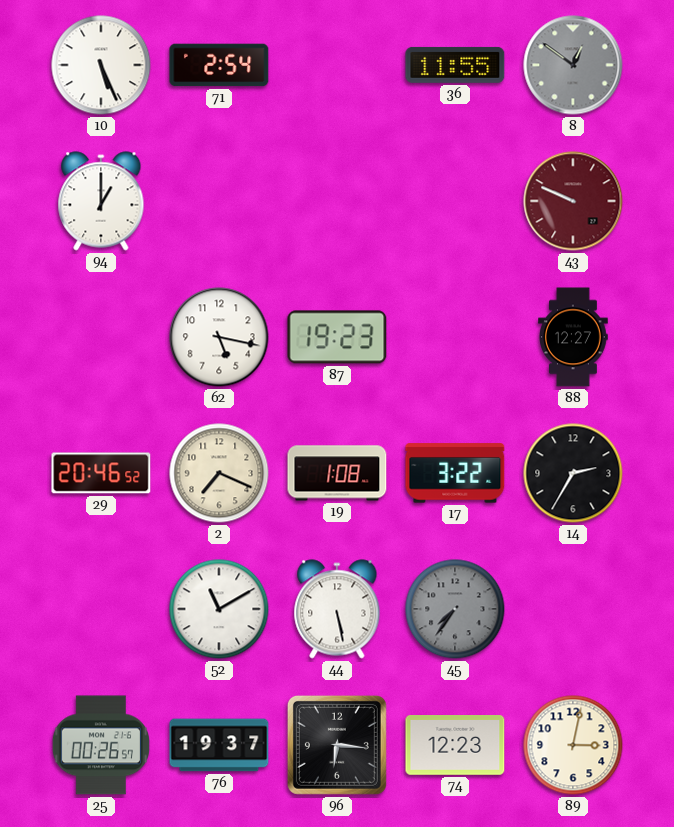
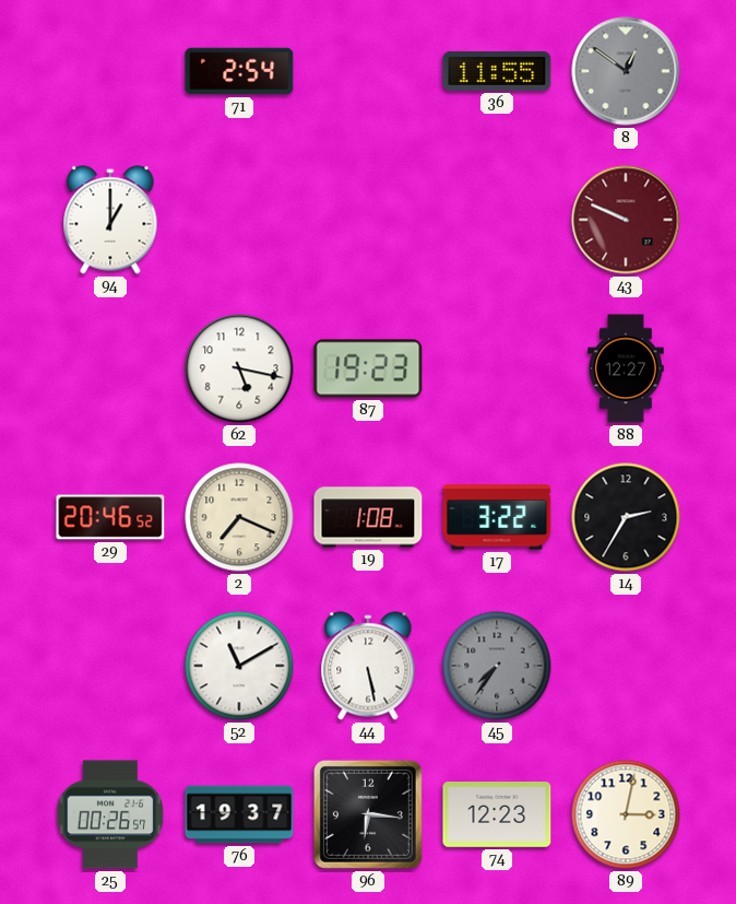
10: 5:26 -> none
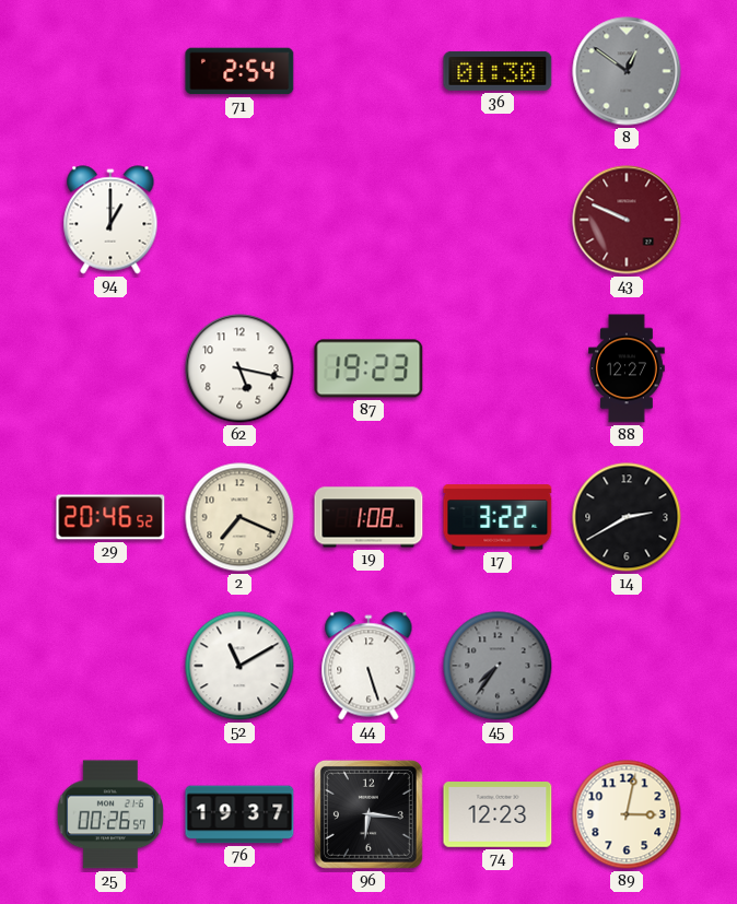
36: 11:55 -> 01:30
14: 2:35 -> 2:40
44: 5:28 -> 5:27
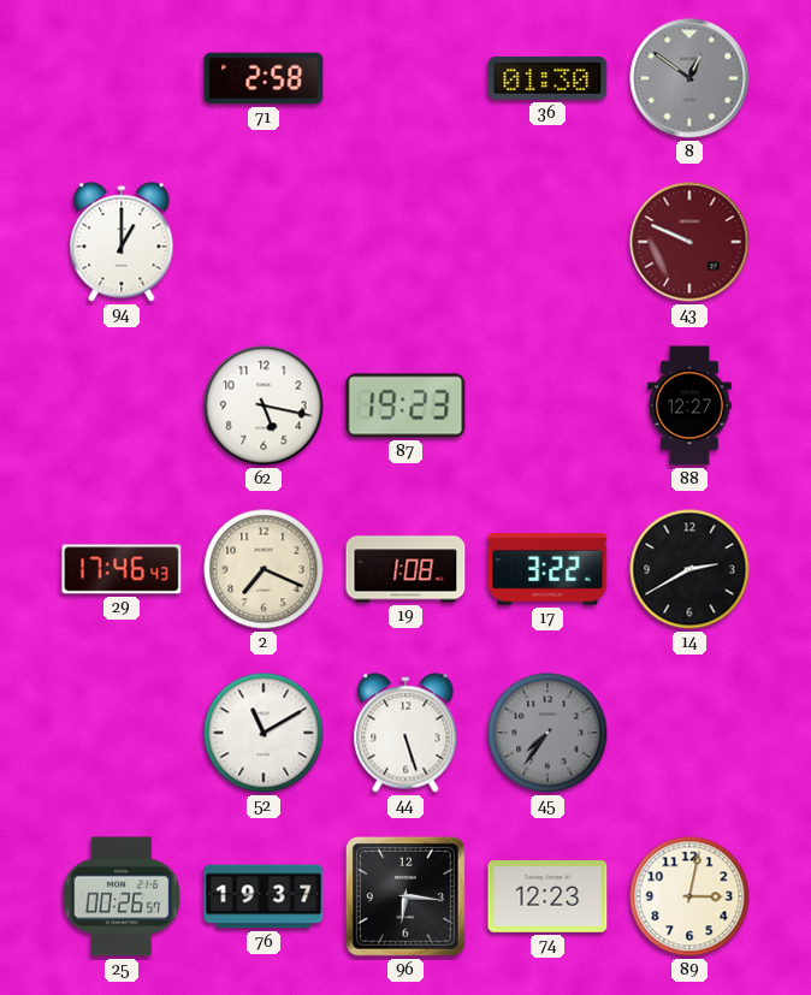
71: 2:54 -> 2:58
29: 20:46 -> 17:46
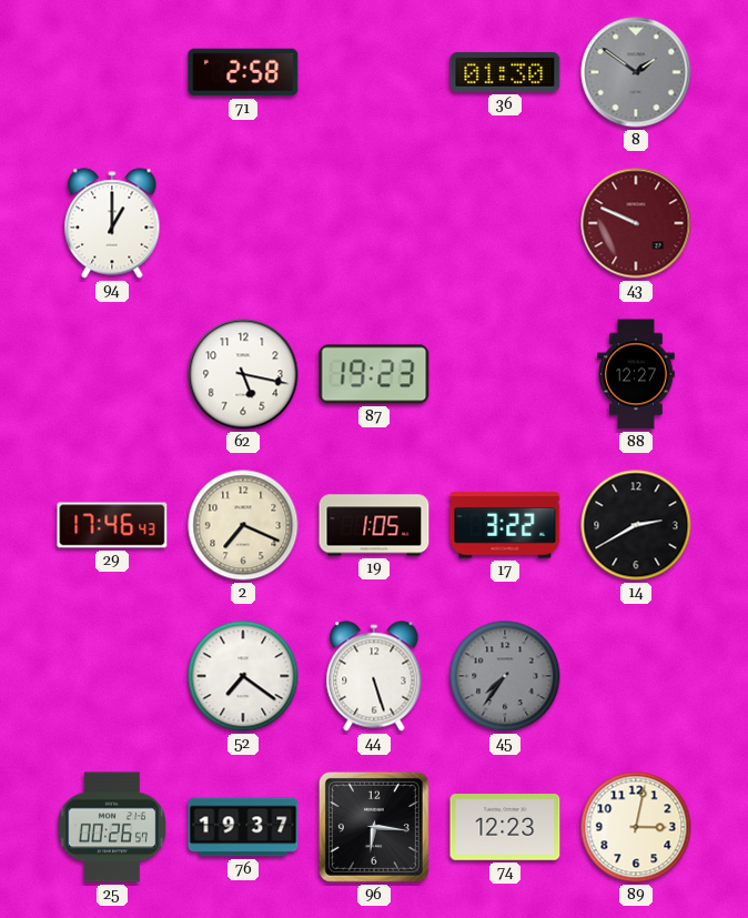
8: 12:51 -> 1:51
19: 1:08 -> 1:05
52: 11:10 -> 7:21
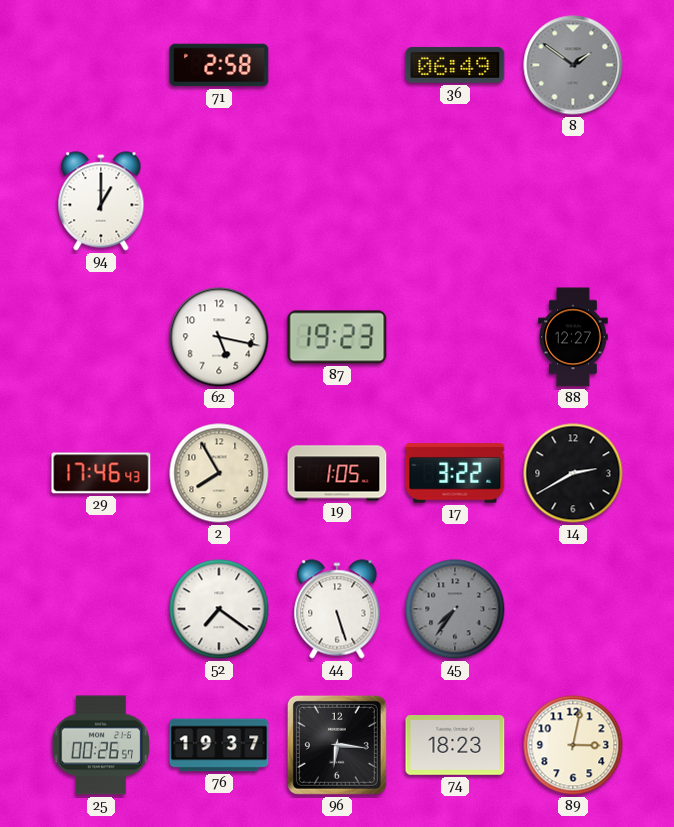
36: 01:30 -> 06:49
43: 9:49 -> none
2: 7:19 -> 7:55
74: 12:23 -> 18:23
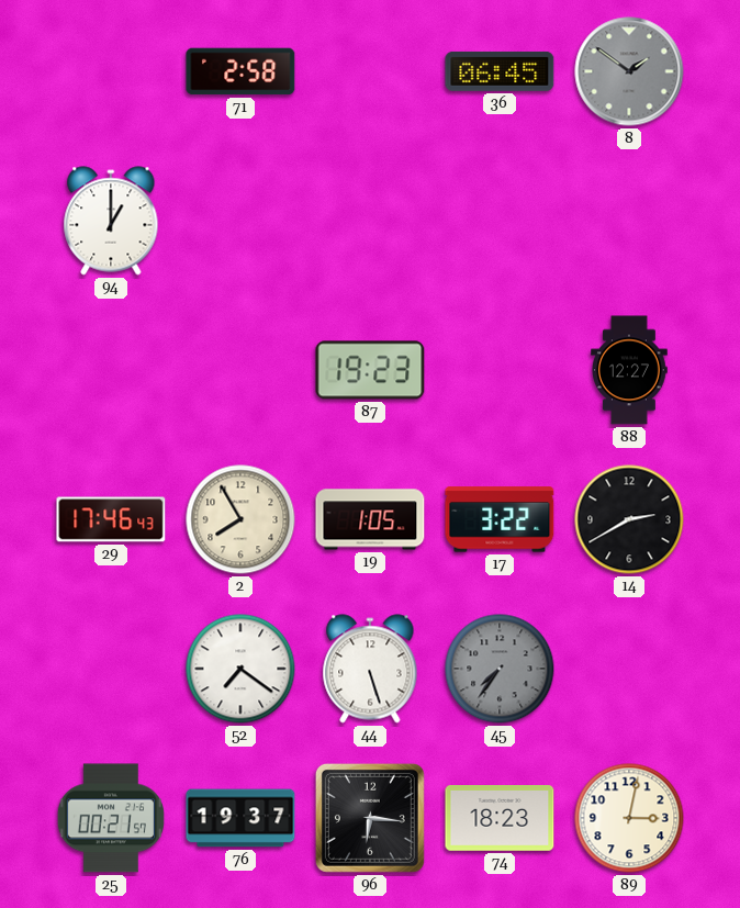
36: 06:49 -> 06:45
62: 5:17 -> none
25: 00:26 -> 00:21
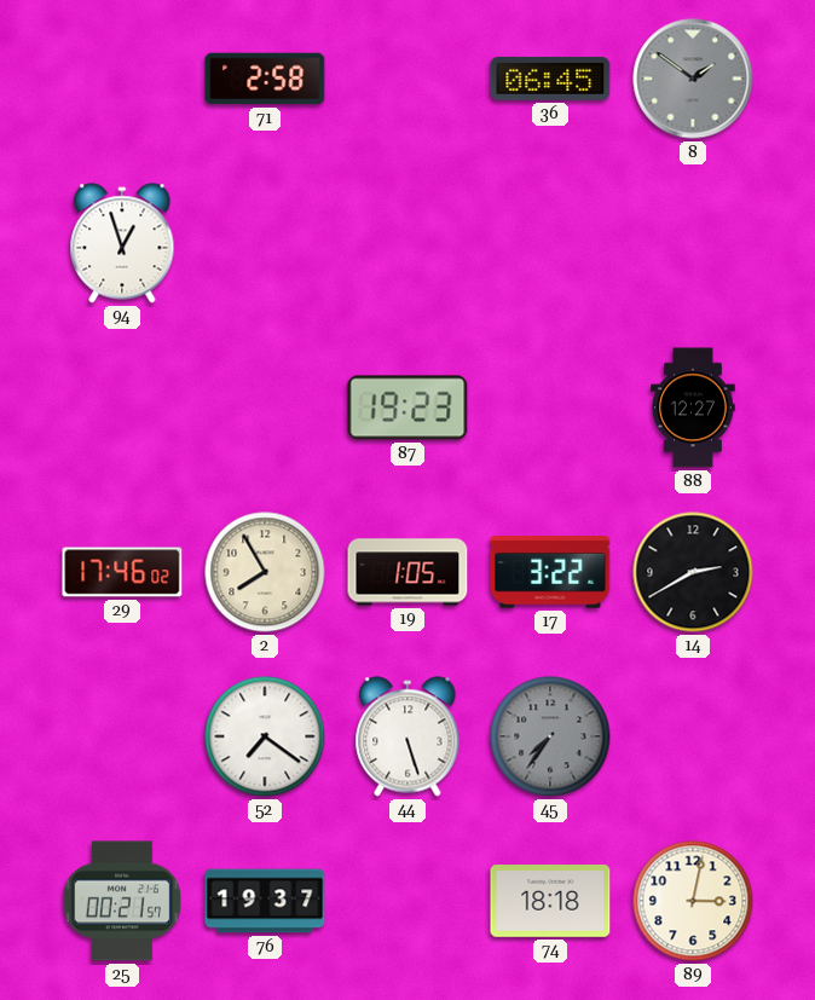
94: 1:00 -> 12:57
29: 17:46:43 -> 17:46:02
96: 6:16 -> none
74: 18:23 -> 18:18
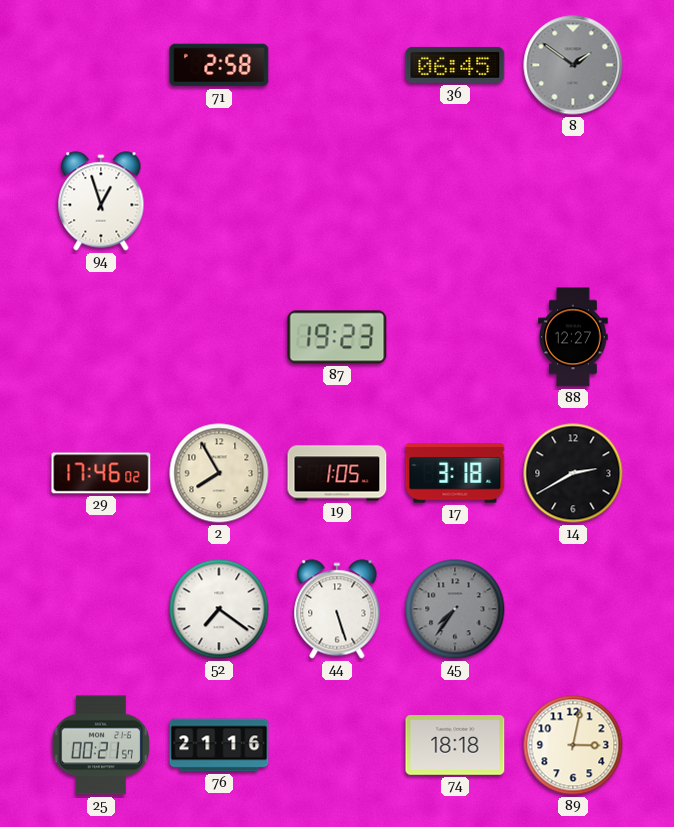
17: 3:22 -> 3:18
76: 19:37 -> 21:16
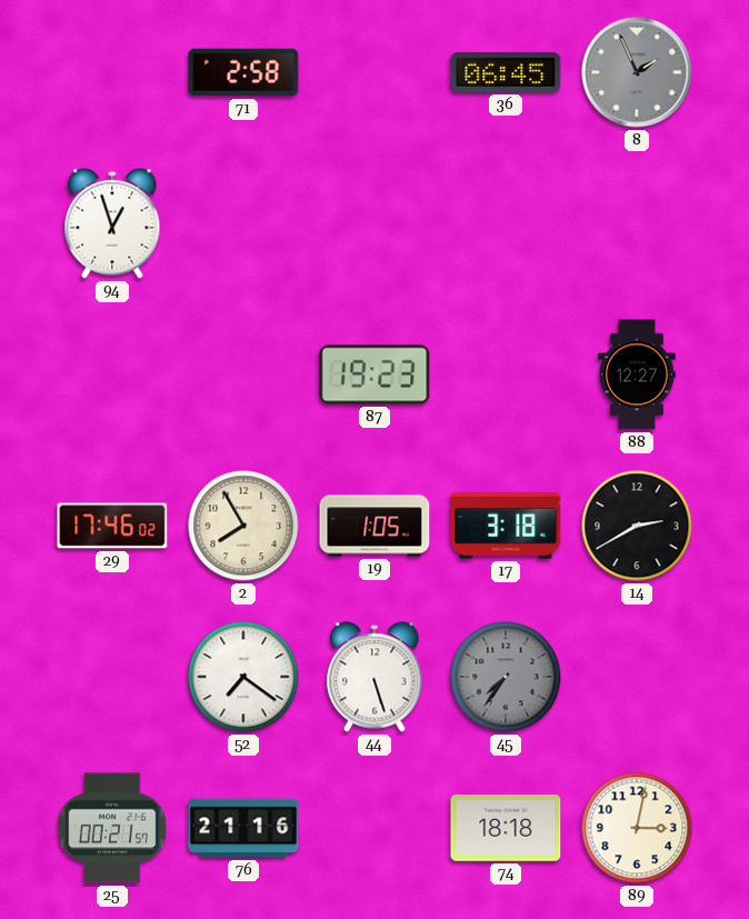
8: 1:51 -> 1:56
